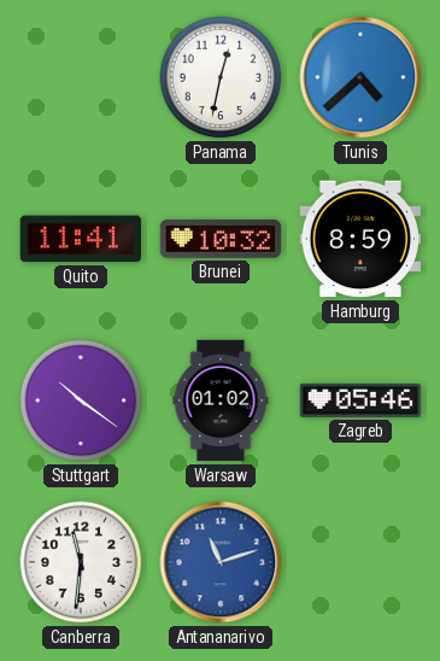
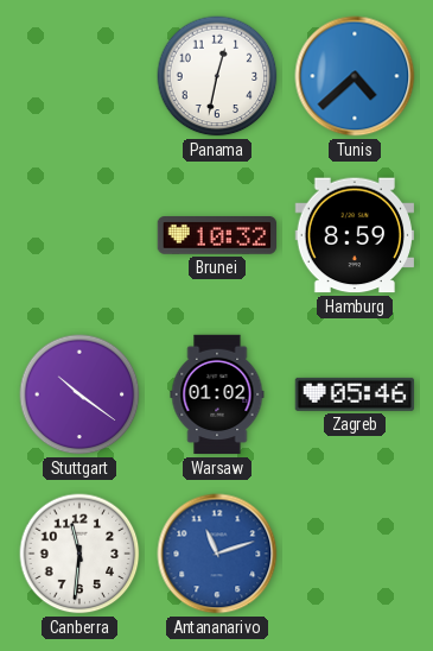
Quito: 11:41 -> none
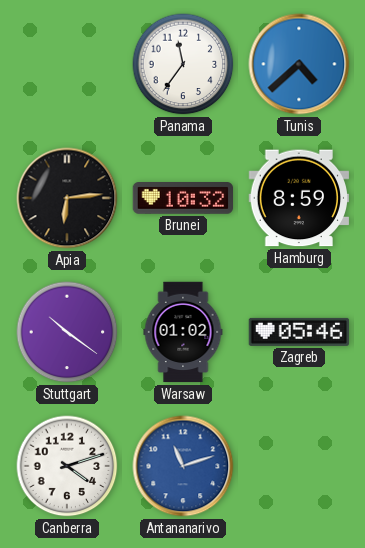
Panama: 12:32 -> 11:36
Apia: none -> 6:14
Canberra: 11:31 -> 4:12
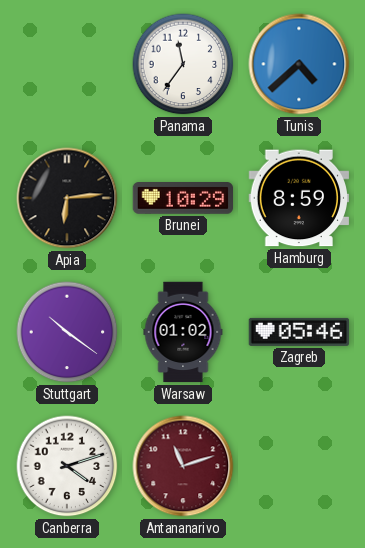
Brunei: 10:32 -> 10:29
Antananarivo dial: blue -> burgundy
